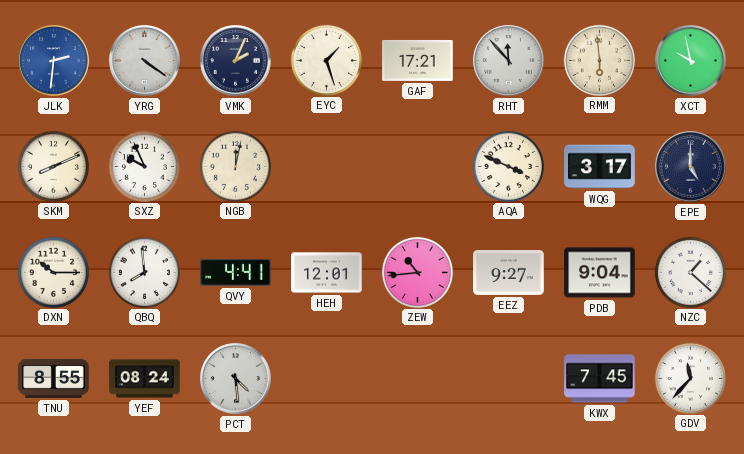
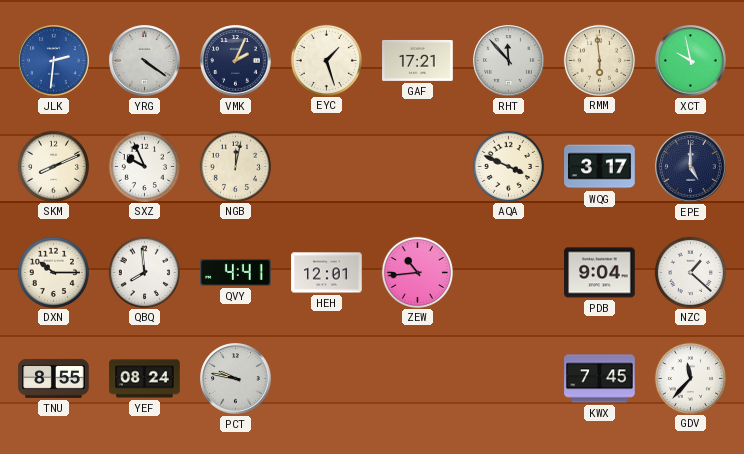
EEZ: 9:27 -> none
PCT: 4:29 -> 9:47
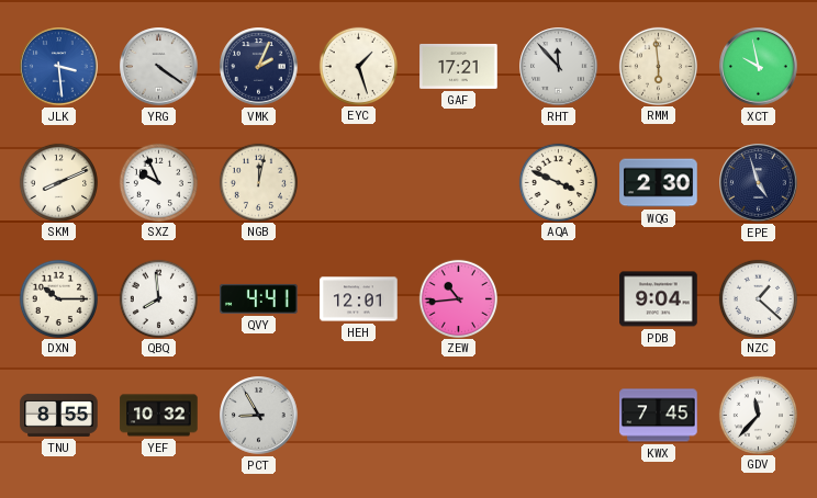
JLK: 2:31 -> 3:29
WQG: 3:17 -> 2:30
EPE: 5:00 -> 4:57
YEF: 08:24 -> 10:32
PCT: 9:47 -> 8:55
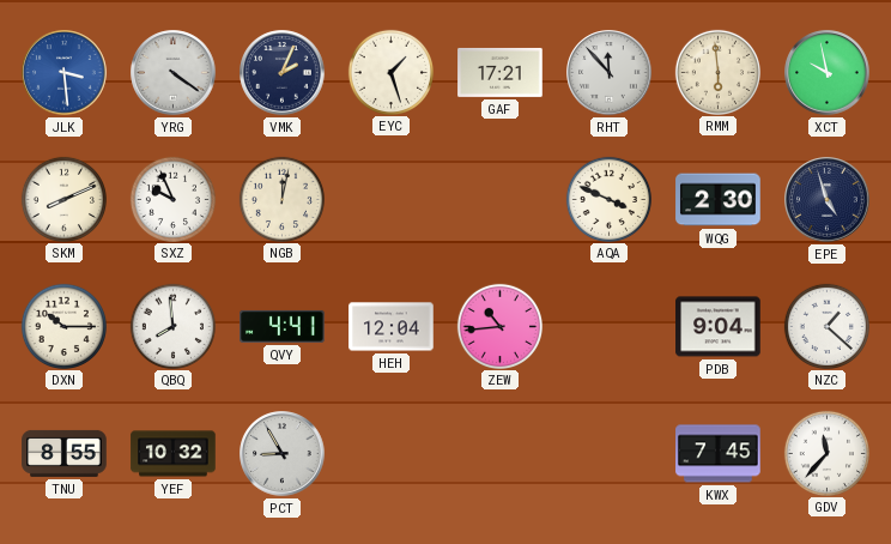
HEH: 12:01 -> 12:04
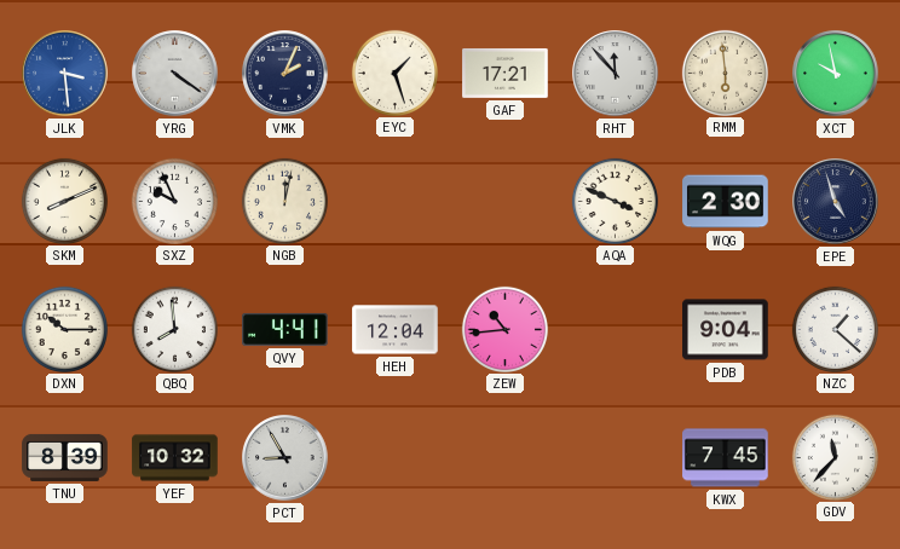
TNU: 8:55 -> 8:39
